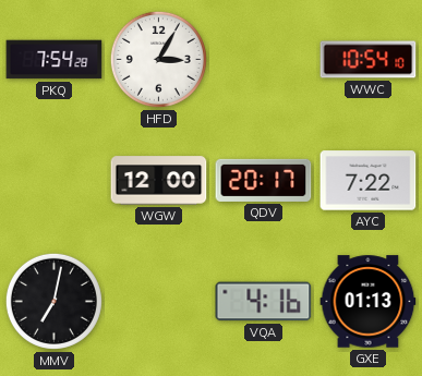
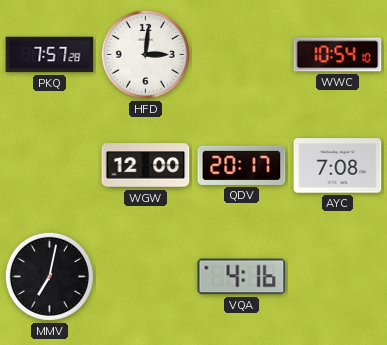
PKQ: 7:54 -> 7:57
HFD: 3:05 -> 3:01
AYC: 7:22 -> 7:08
GXE: 01:13 -> none
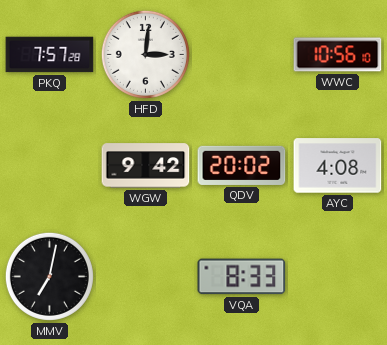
WWC: 10:54 -> 10:56
WGW: 12:00 -> 9:42
QDV: 20:17 -> 20:02
AYC: 7:08 -> 4:08
VQA: 4:16 -> 8:33
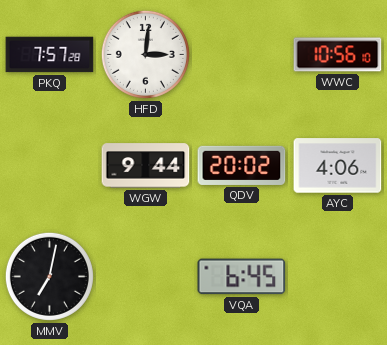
WGW: 9:42 -> 9:44
AYC: 4:08 -> 4:06
VQA: 8:33 -> 6:45
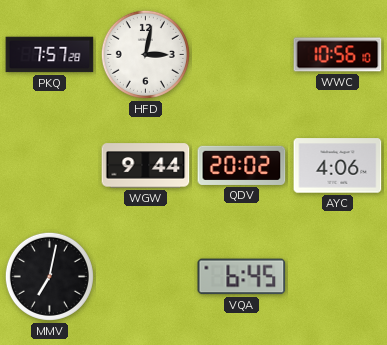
HFD: 3:01 -> 3:02
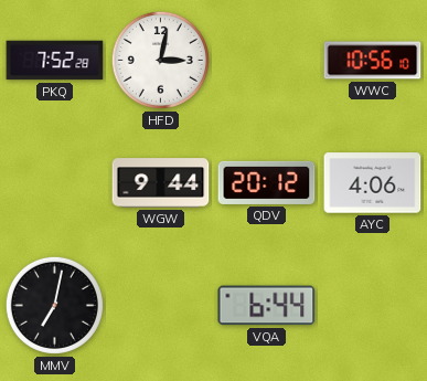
PKQ: 7:57 -> 7:52
QDV: 20:02 -> 20:12
VQA: 6:45 -> 6:44
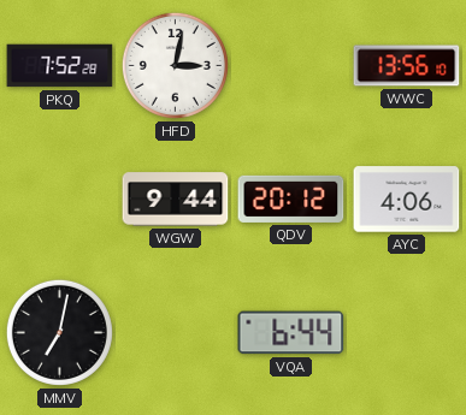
WWC: 10:56 -> 13:56
